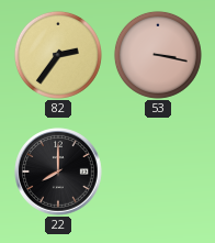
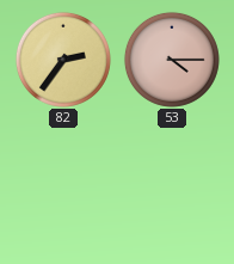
53: 3:17 -> 4:15
22: 8:00 -> none
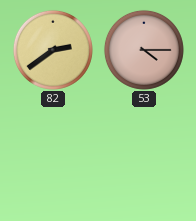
82: 2:36 -> 2:39
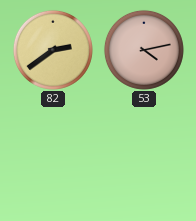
53: 4:15 -> 4:13
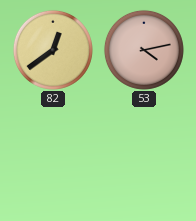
82: 2:39 -> 12:39
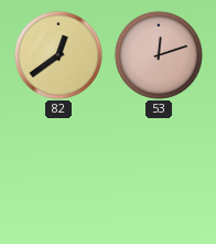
53: 4:13 -> 12:12
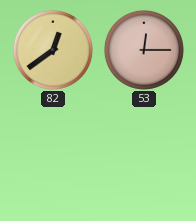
53: 12:12 -> 12:15
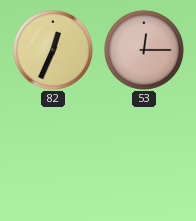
82: 12:39 -> 12:34
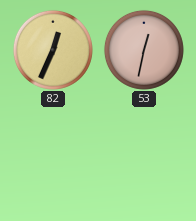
53: 12:15 -> 12:32
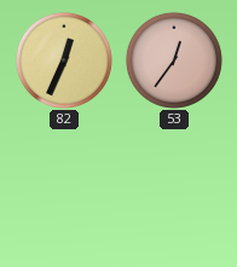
53: 12:32 -> 12:36
